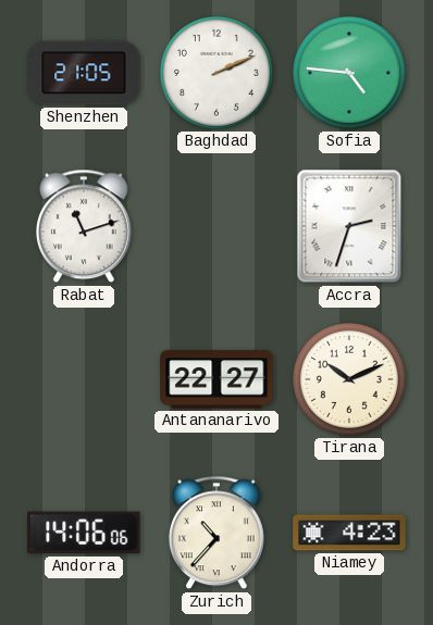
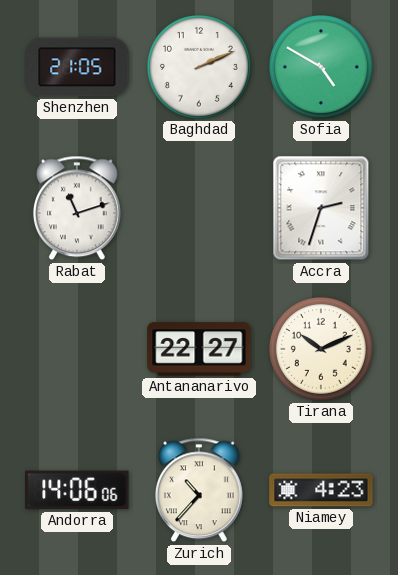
Sofia: 4:46 -> 4:50
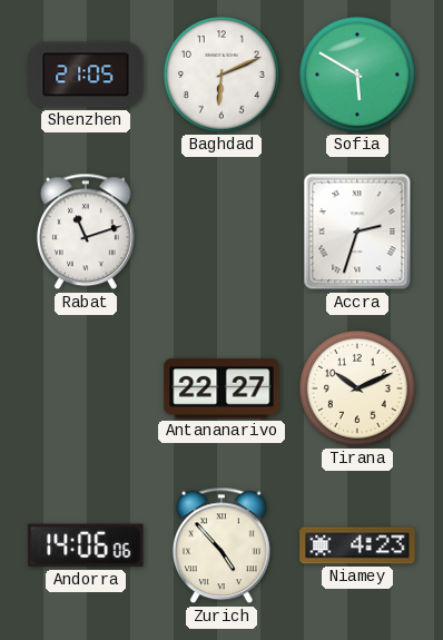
Baghdad: 2:11 -> 6:11
Sofia: 4:50 -> 5:50
Zurich: 10:37 -> 4:53
